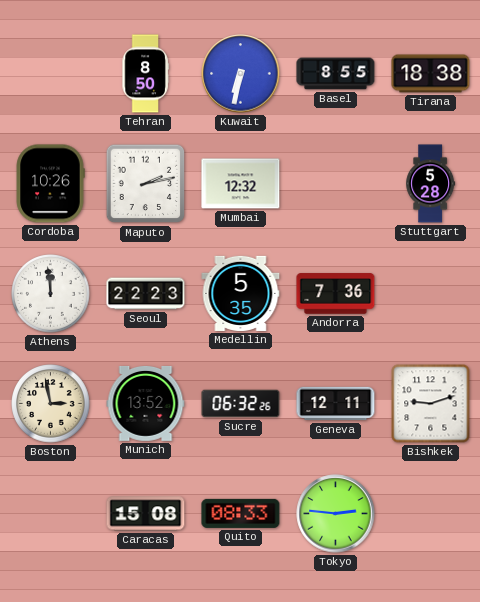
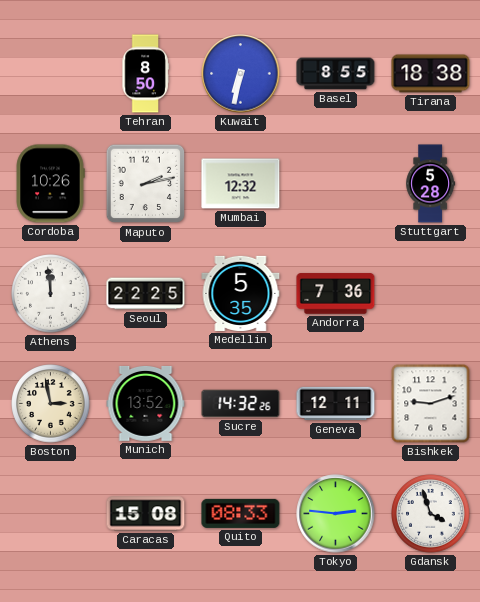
Seoul: 22:23 -> 22:25
Sucre: 06:32 -> 14:32
Gdansk: none -> 3:57
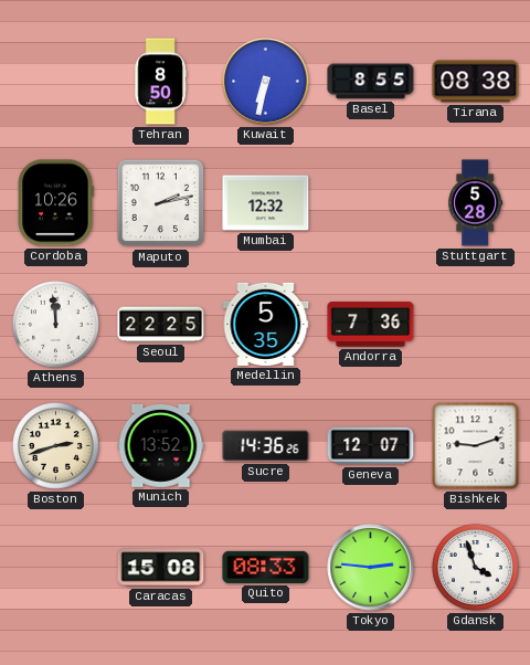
Tirana: 18:38 -> 08:38
Boston: 2:58 -> 2:42
Sucre: 14:32 -> 14:36
Geneva: 12:11 -> 12:07
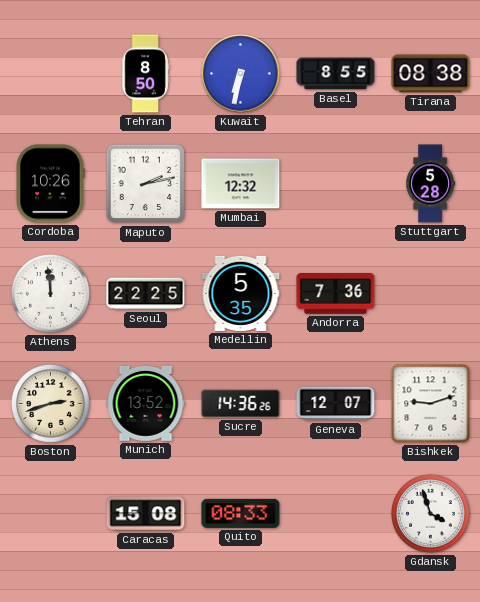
Tokyo: 2:46 -> none
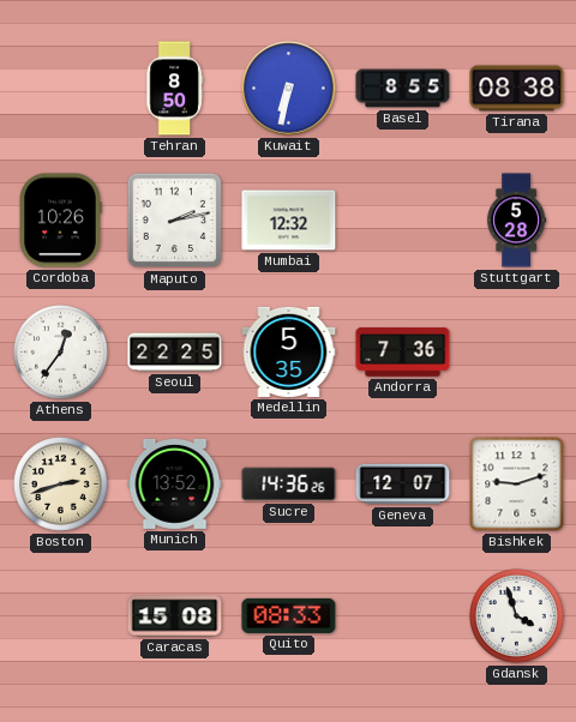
Athens: 11:59 -> 12:36
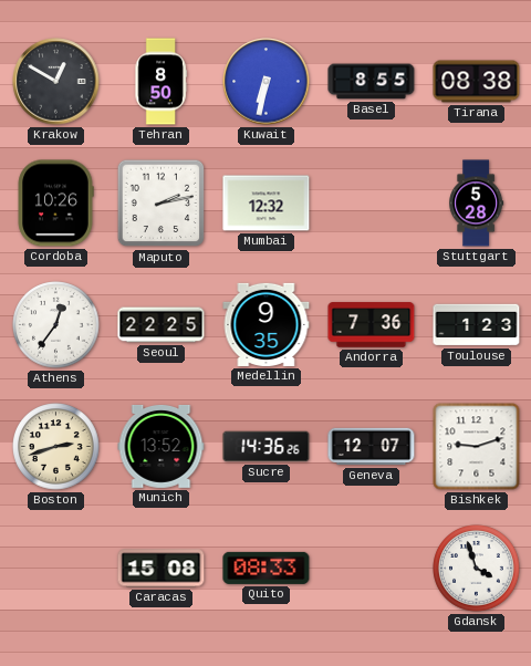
Krakow: none -> 12:50
Medellin: 5:35 -> 9:35
Toulouse: none -> 1:23
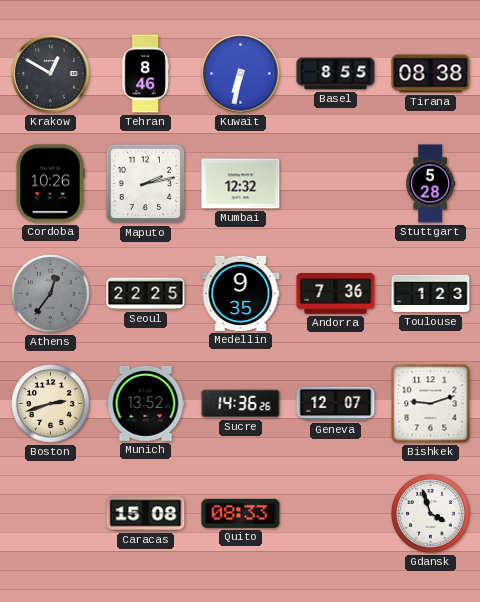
Tehran: 8:50 -> 8:46
Athens dial: white -> grey
